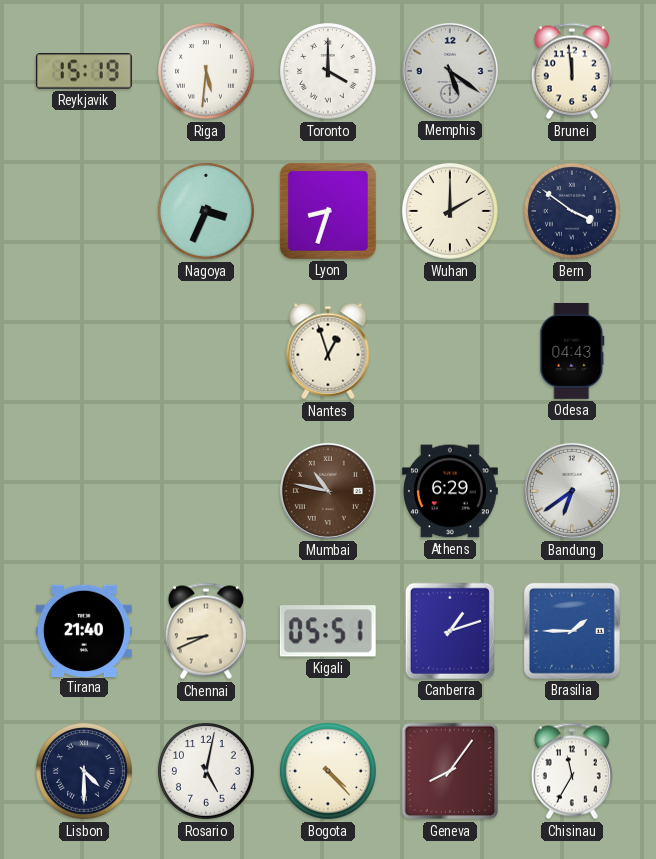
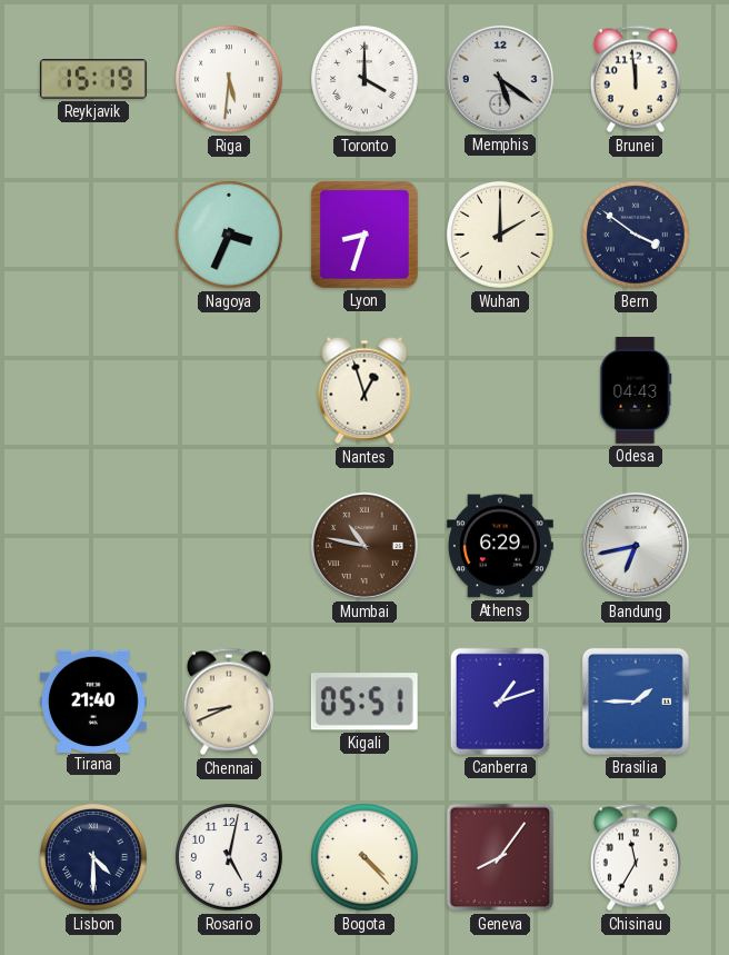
Bandung: 6:39 -> 6:43
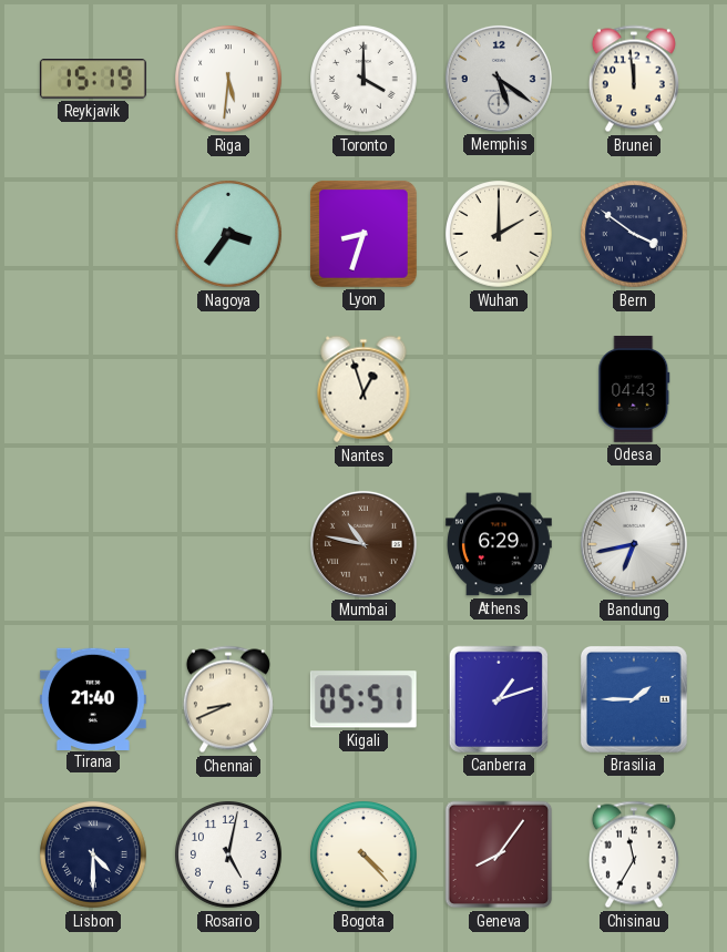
Nagoya: 3:34 -> 3:36
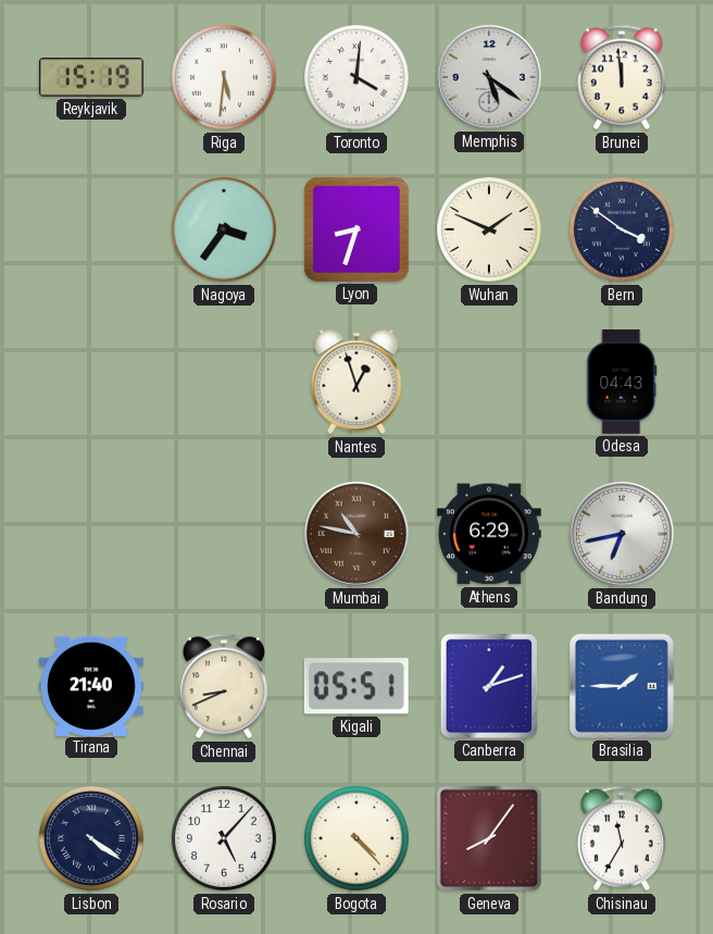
Toronto: 4:00 -> 4:01
Wuhan: 2:00 -> 1:49
Lisbon: 4:30 -> 4:21
Rosario: 5:02 -> 5:07
